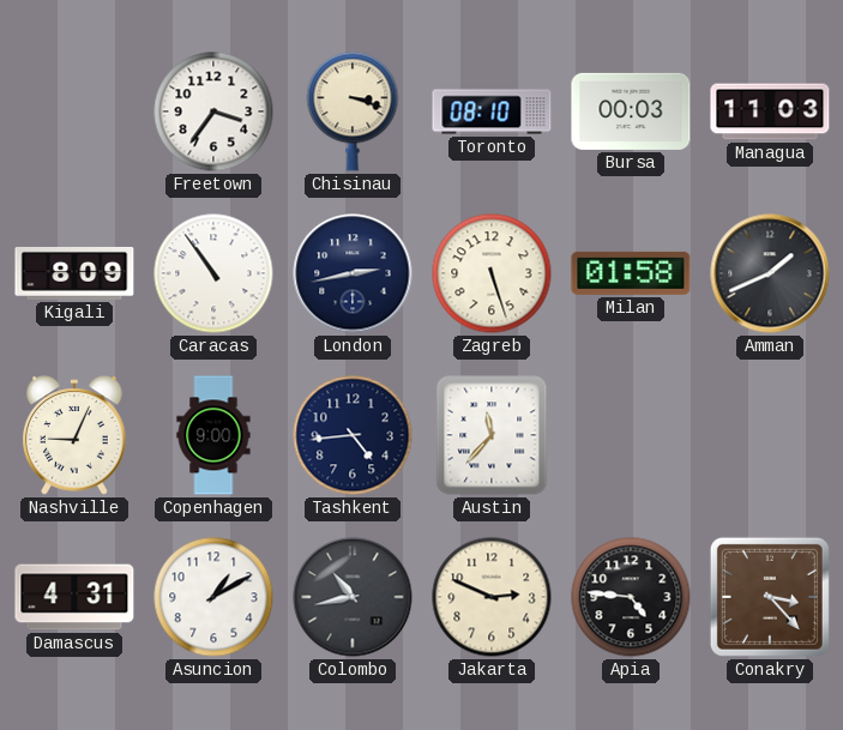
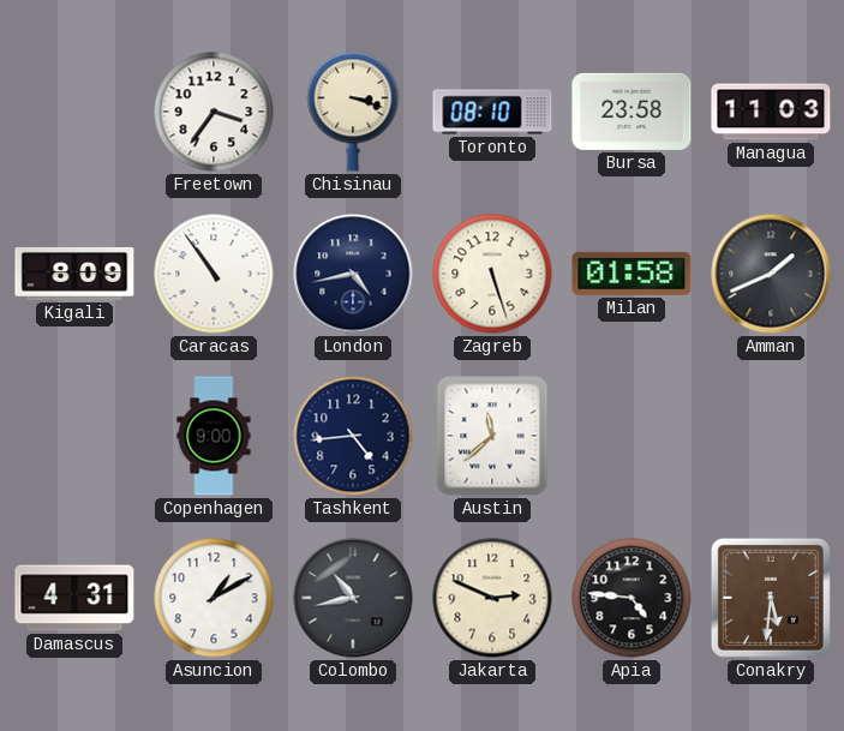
Bursa: 00:03 -> 23:58
London: 2:43 -> 4:43
Nashville: 9:04 -> none
Austin: 11:37 -> 11:38
Conakry: 3:23 -> 5:31
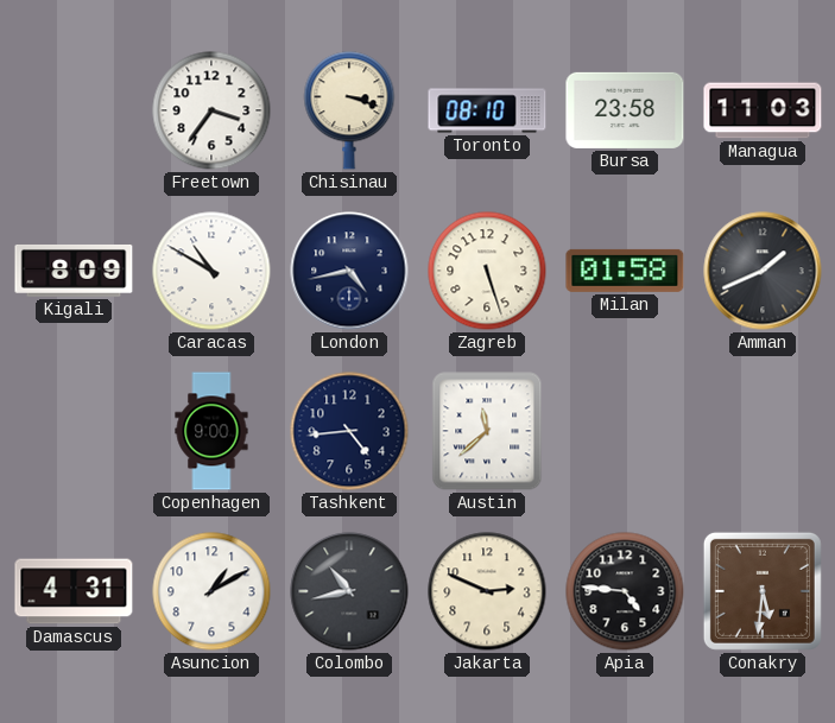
Caracas: 10:54 -> 10:50
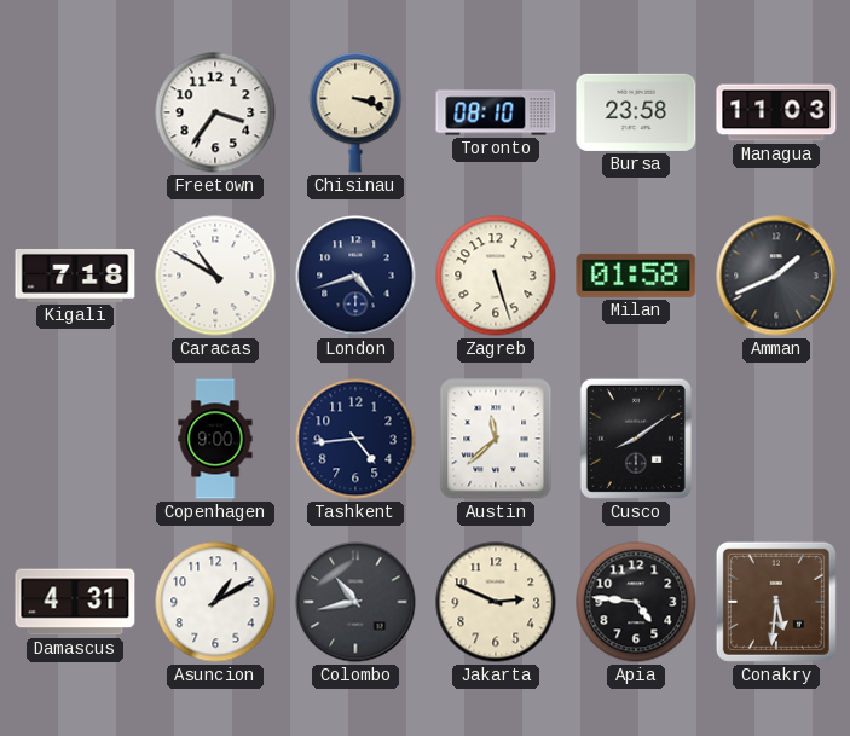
Kigali: 8:09 -> 7:18
London: 4:43 -> 4:42
Cusco: none -> 8:09
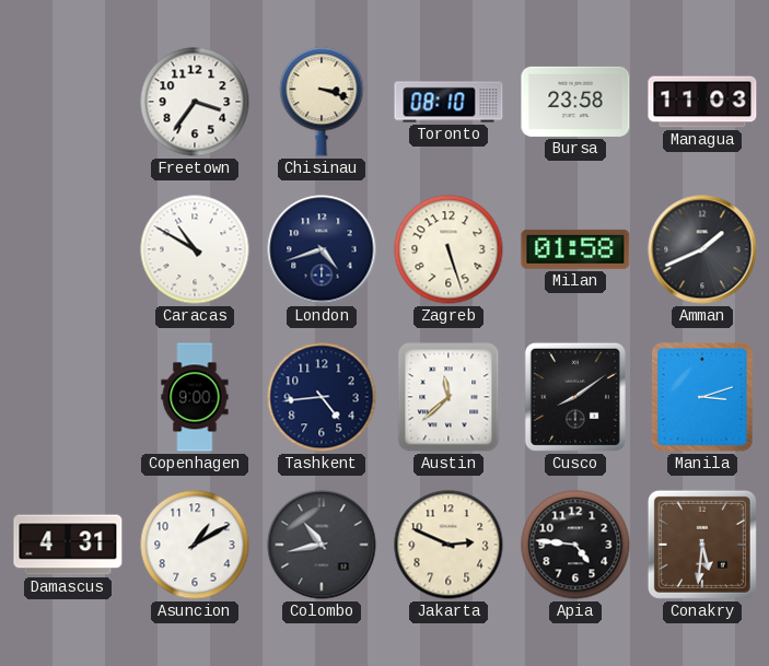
Kigali: 7:18 -> none
Manila: none -> 3:12
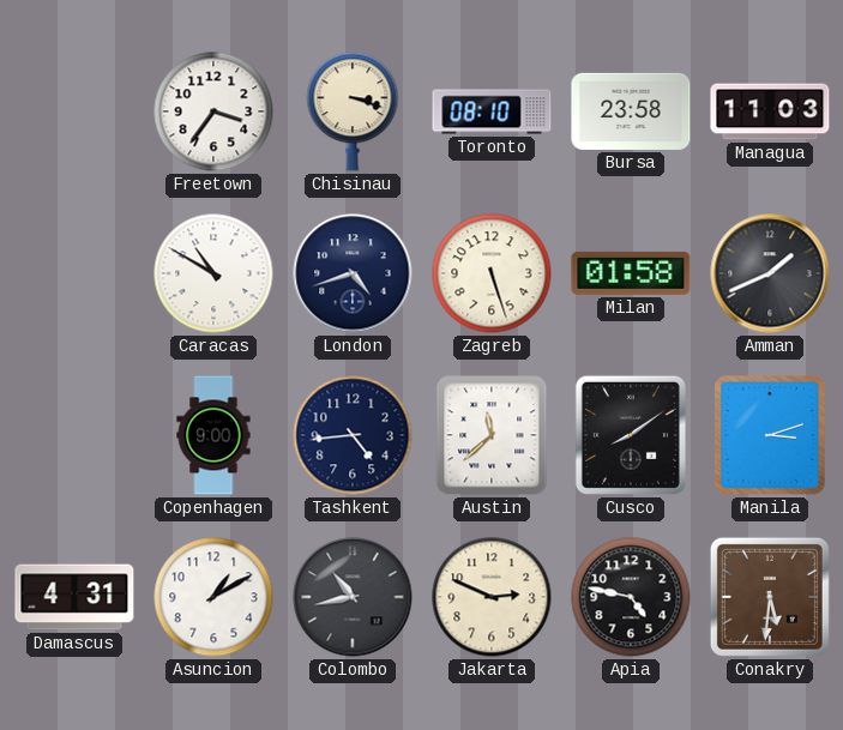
Apia: 4:46 -> 4:47
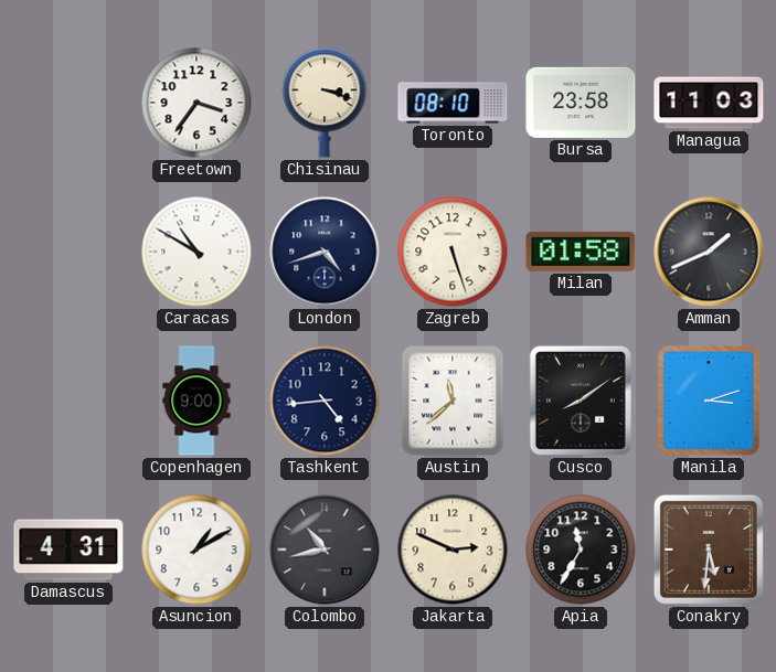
Apia: 4:47 -> 11:35
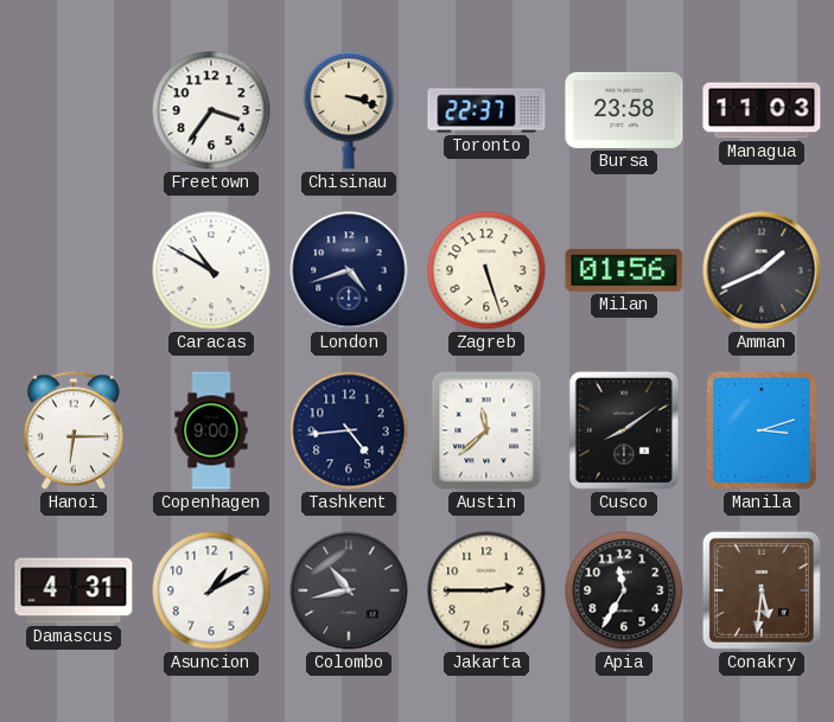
Toronto: 08:10 -> 22:37
Milan: 01:58 -> 01:56
Hanoi: none -> 6:15
Jakarta: 2:49 -> 2:45
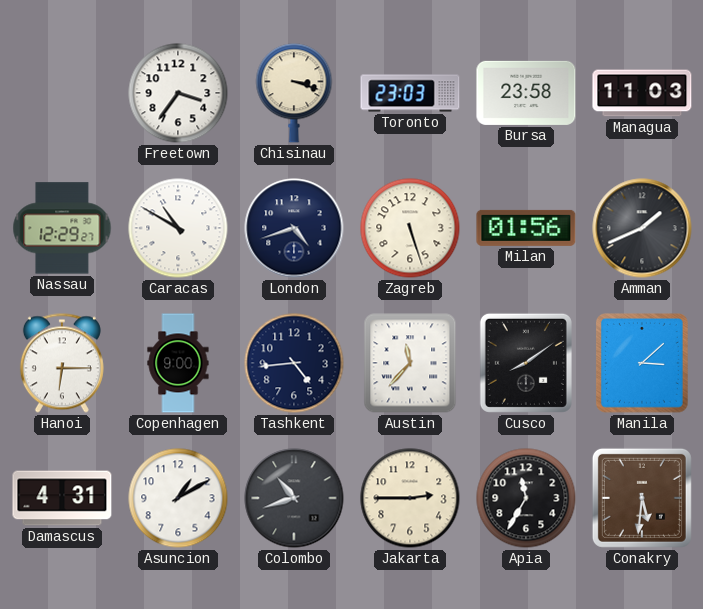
Toronto: 22:37 -> 23:03
Nassau: none -> 12:29
Austin: 11:38 -> 11:37
Manila: 3:12 -> 3:08
Colombo: 10:43 -> 10:42
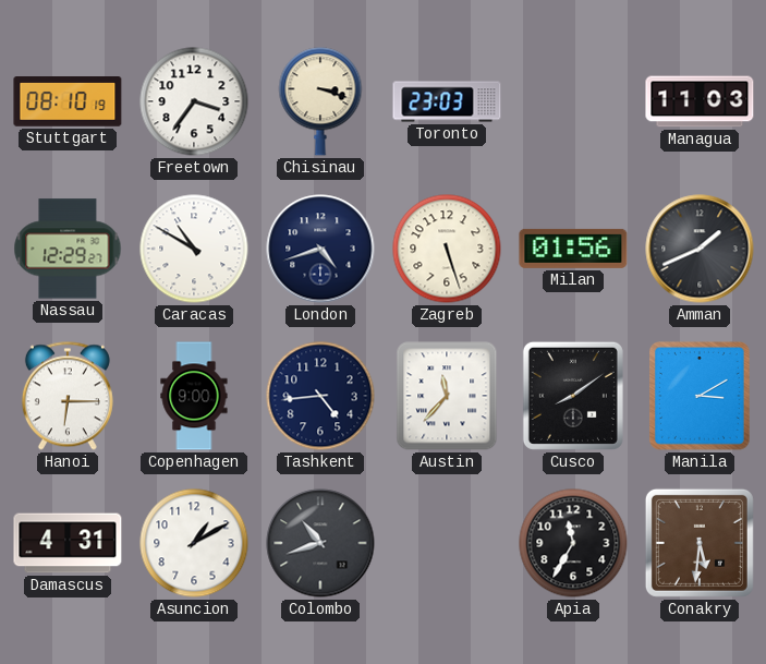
Stuttgart: none -> 08:10
Bursa: 23:58 -> none
Manila: 3:08 -> 3:10
Jakarta: 2:45 -> none
